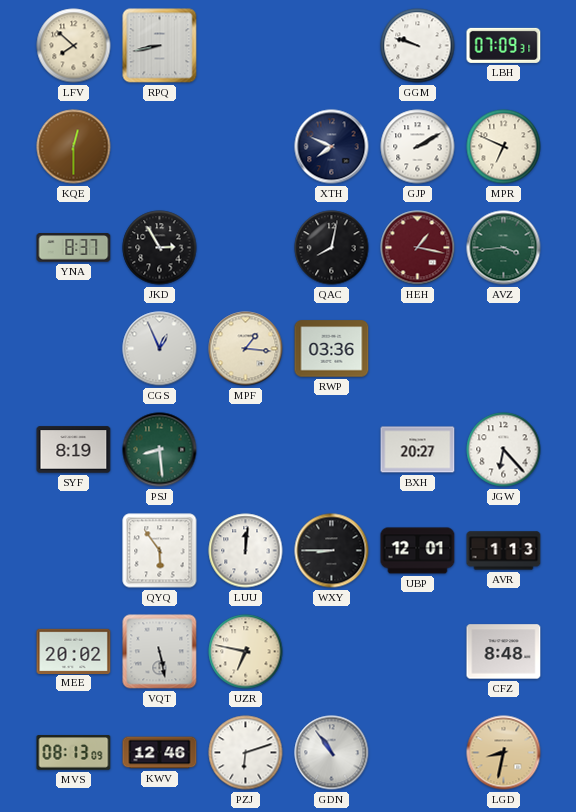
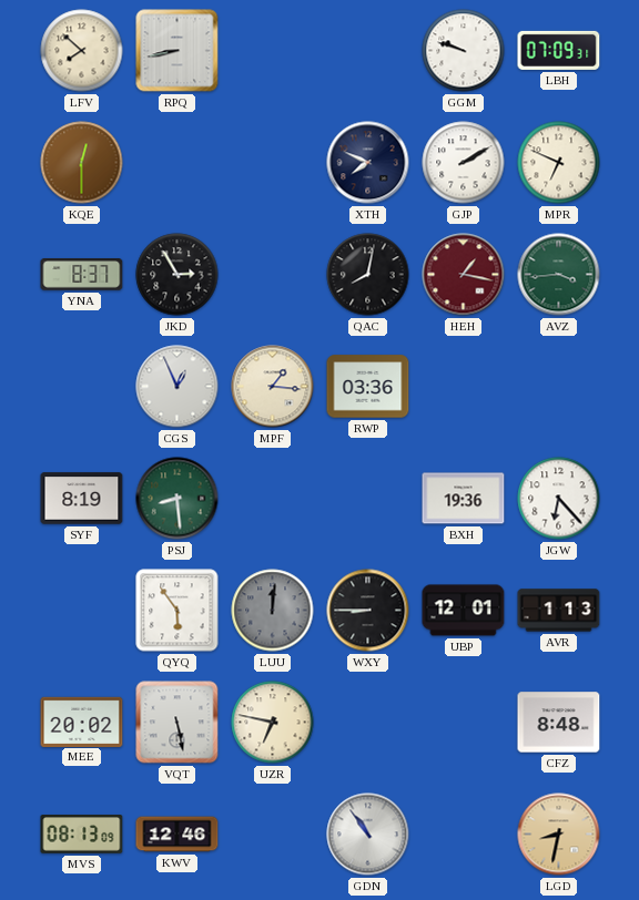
BXH: 20:27 -> 19:36
LUU dial: white -> grey
PZJ: 6:12 -> none
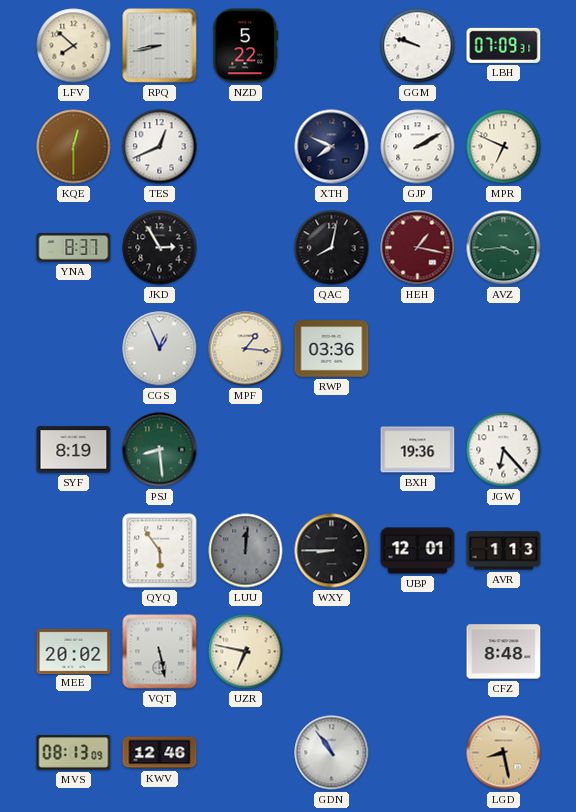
NZD: none -> 5:22
TES: none -> 12:41
LGD: 8:32 -> 8:28
